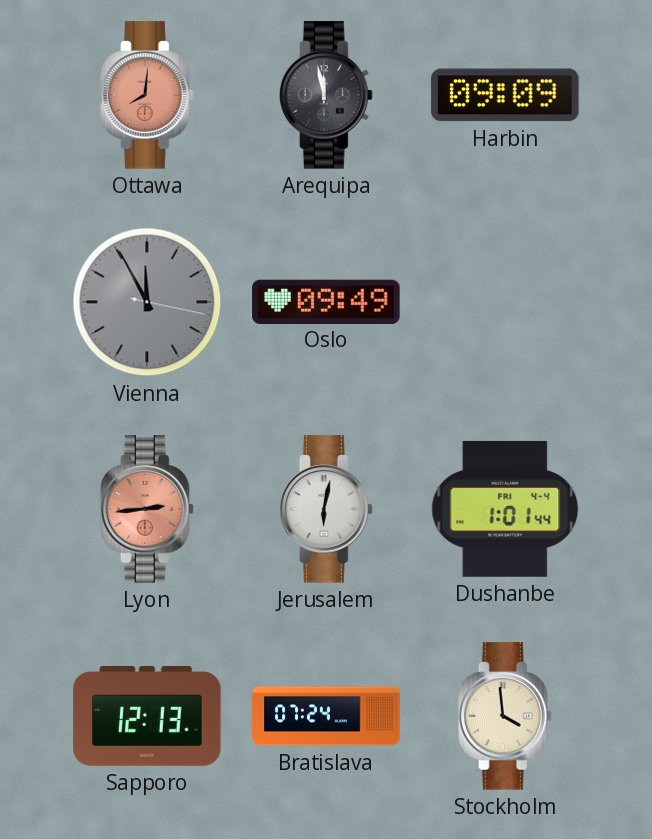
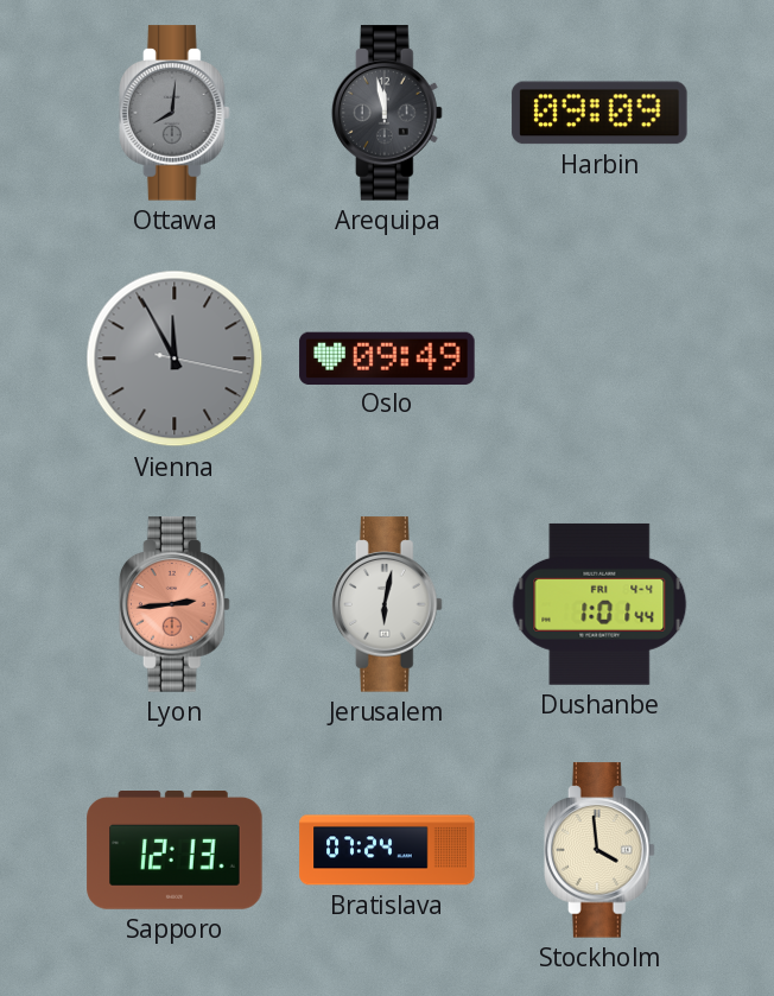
Ottawa dial: salmon -> grey
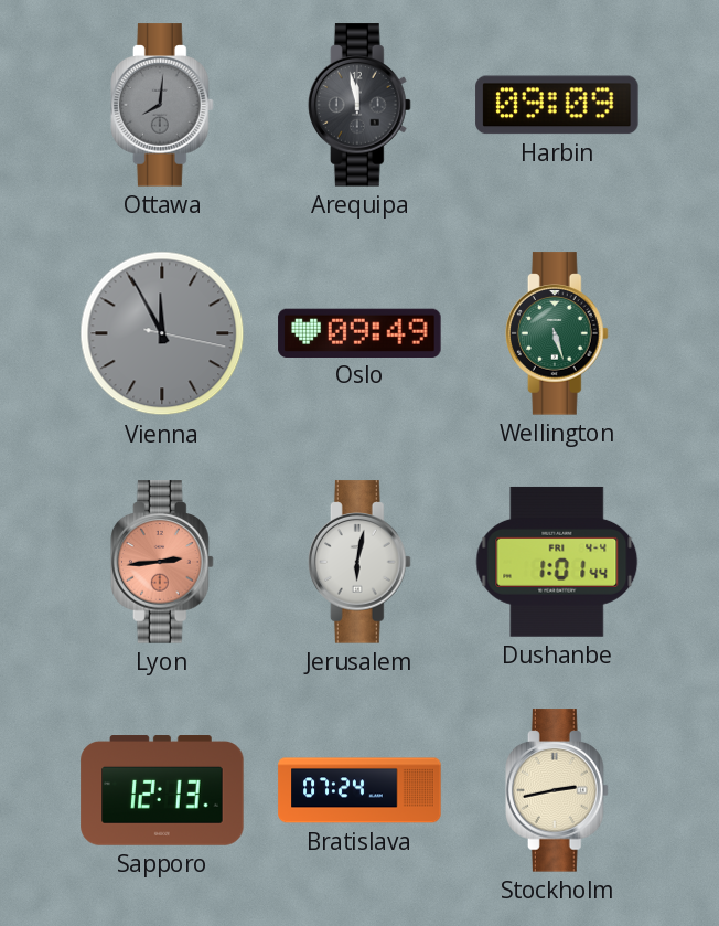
Wellington: none -> 5:27
Stockholm: 3:59 -> 2:43
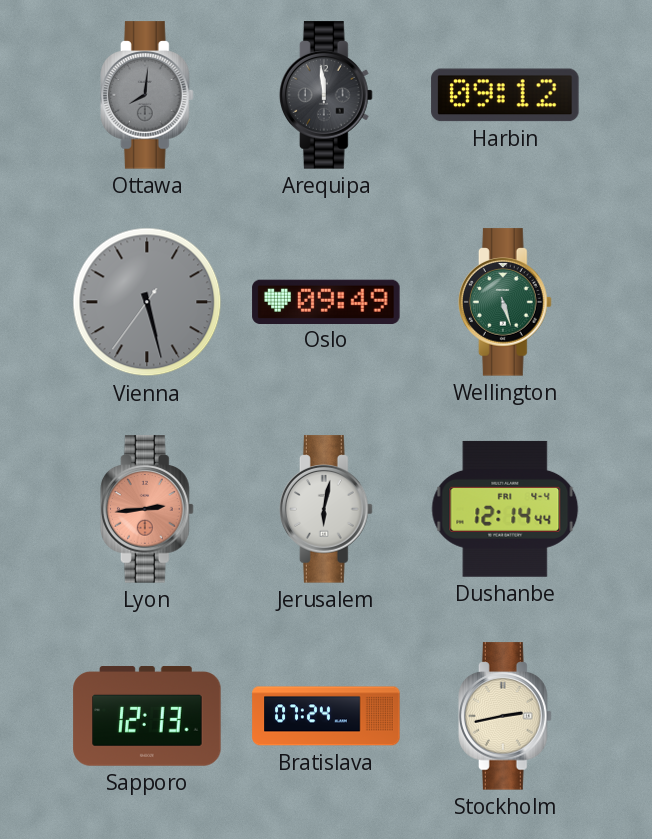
Arequipa: 11:58 -> 11:59
Harbin: 09:09 -> 09:12
Vienna: 11:55 -> 5:27
Dushanbe: 1:01 -> 12:14
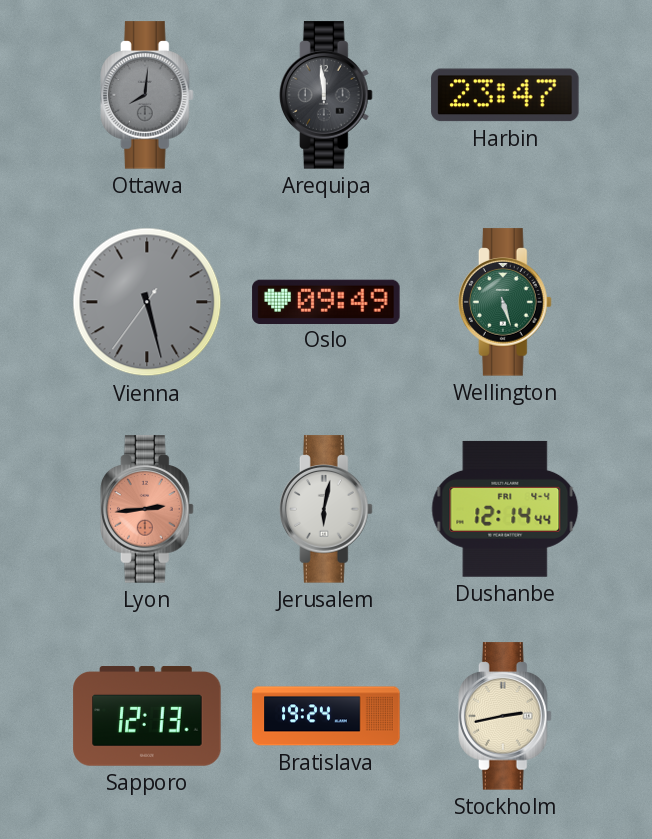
Harbin: 09:12 -> 23:47
Bratislava: 07:24 -> 19:24
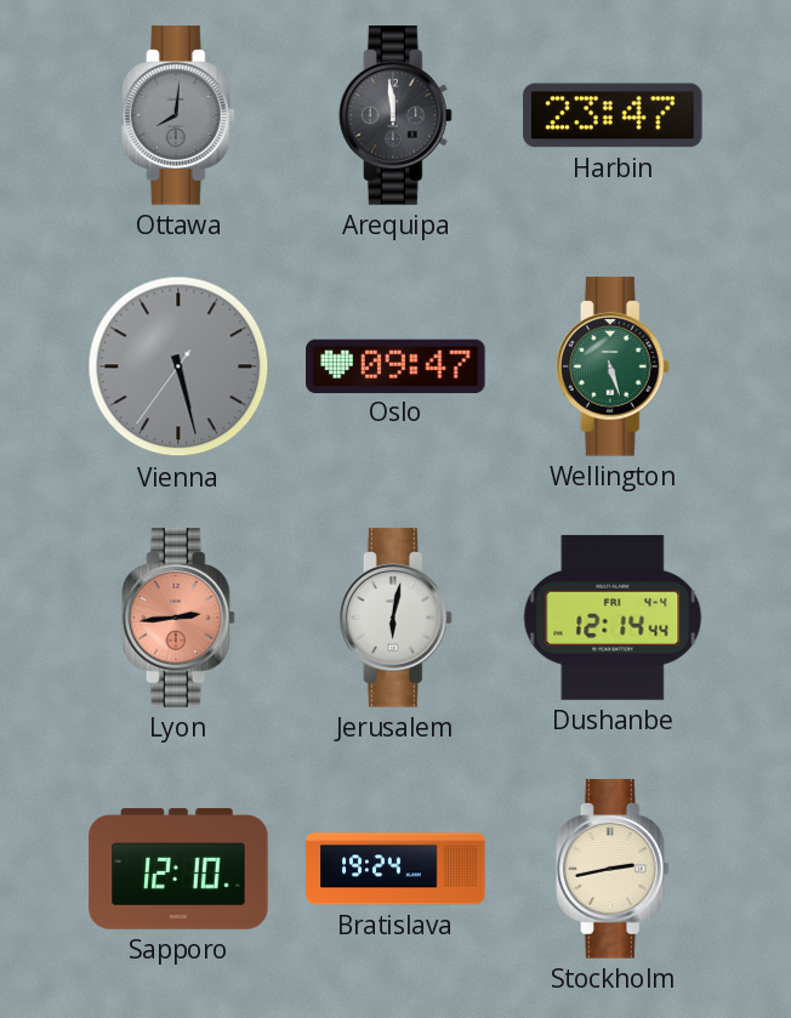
Oslo: 09:49 -> 09:47
Sapporo: 12:13 -> 12:10
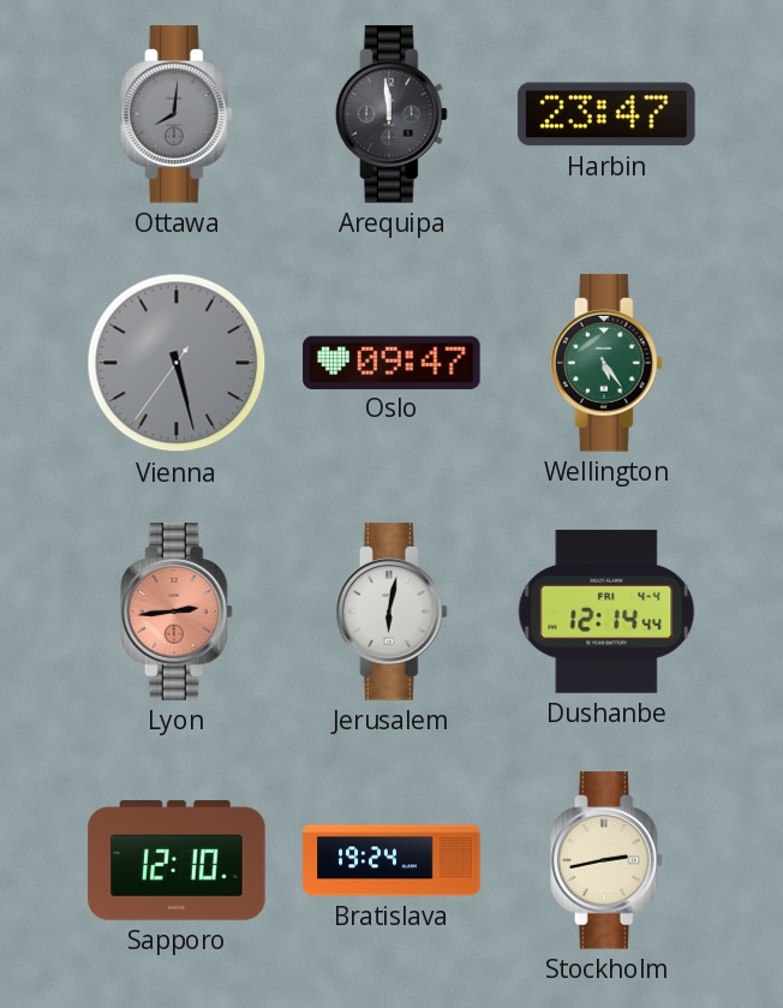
Wellington: 5:27 -> 5:24
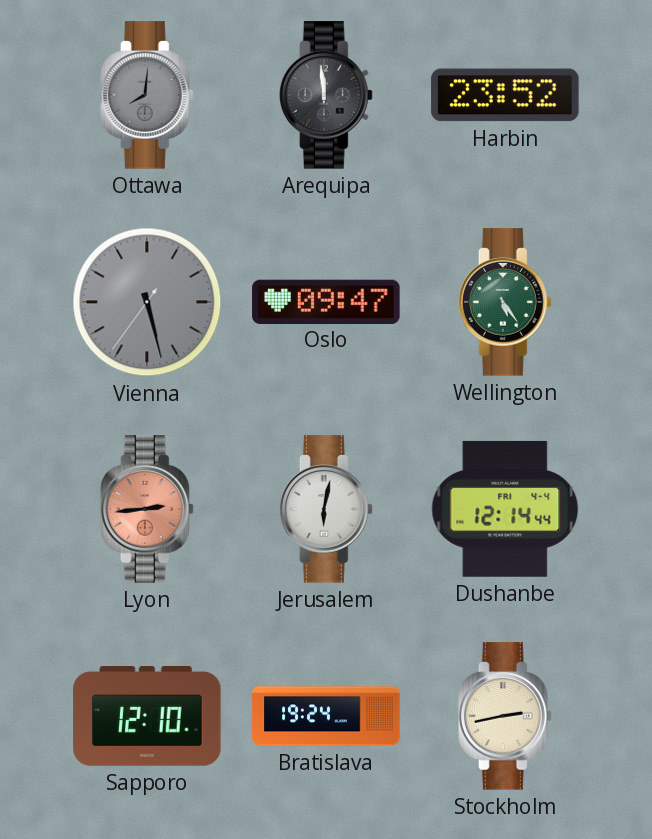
Harbin: 23:47 -> 23:52
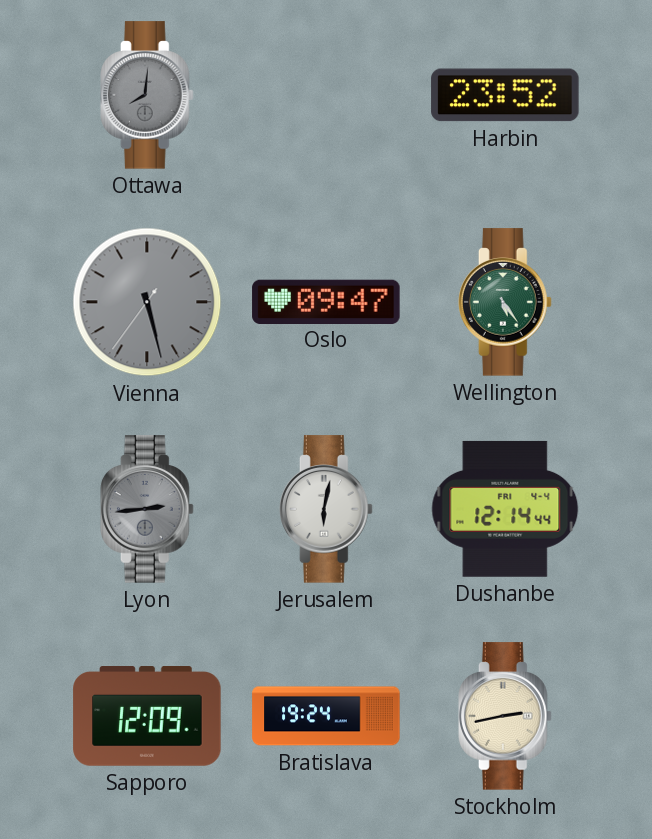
Arequipa: 11:59 -> none
Lyon dial: salmon -> grey
Sapporo: 12:10 -> 12:09
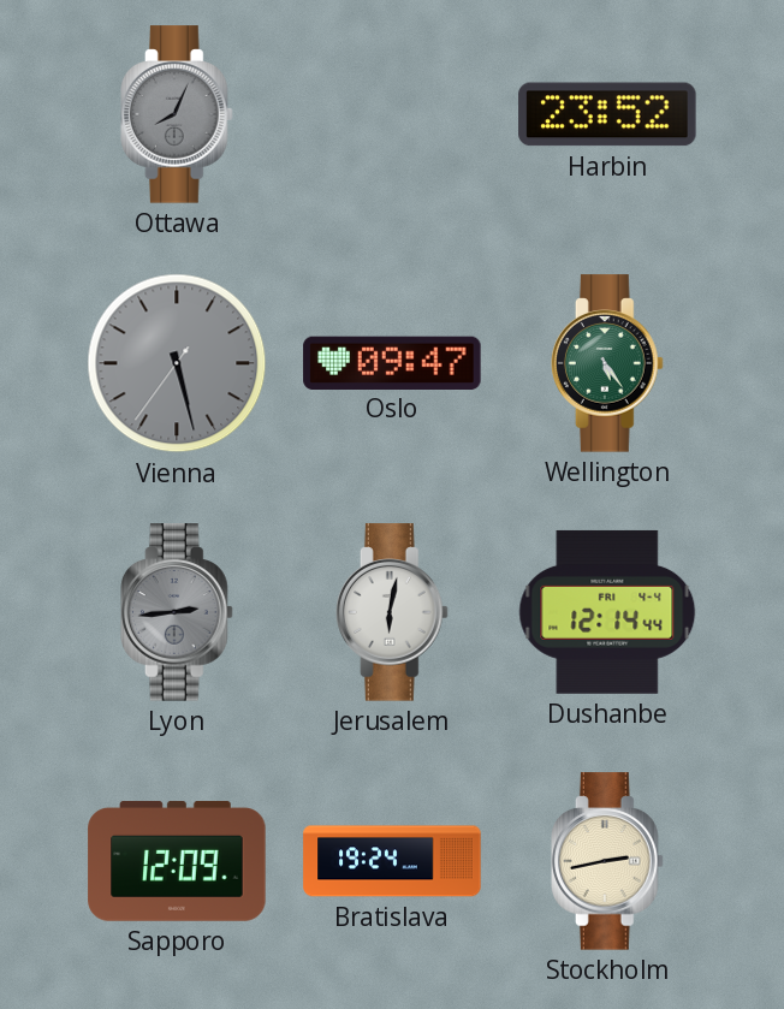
Ottawa: 8:01 -> 8:04
